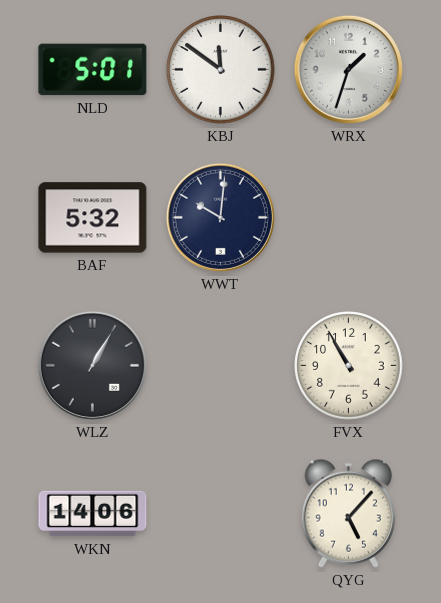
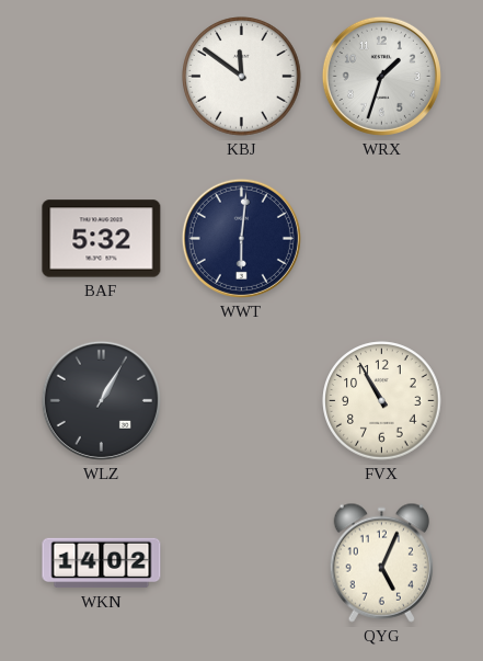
NLD: 5:01 -> none
WWT: 10:01 -> 6:01
WKN: 14:06 -> 14:02
QYG: 5:07 -> 5:04
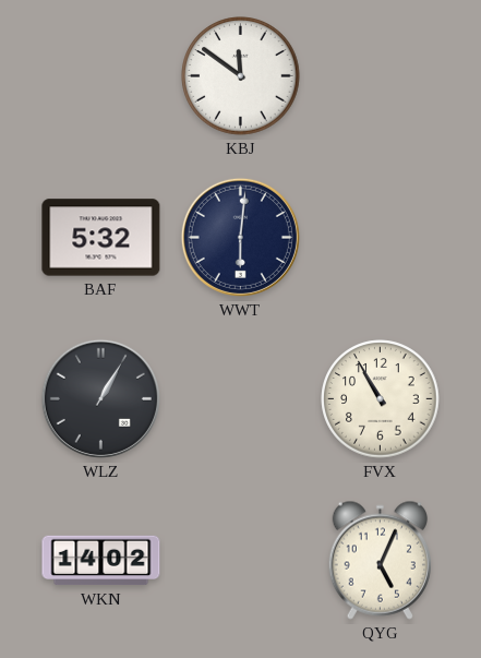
WRX: 1:33 -> none
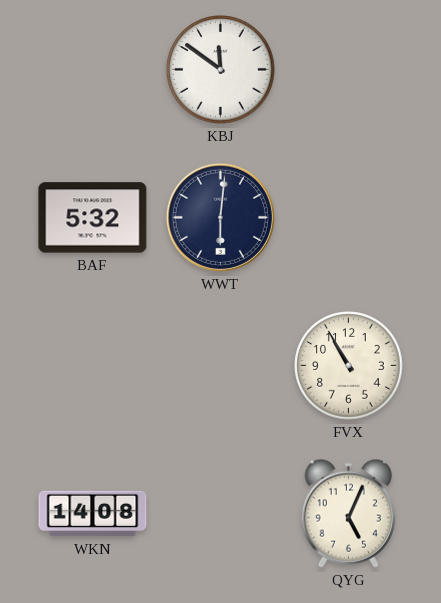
WLZ: 1:05 -> none
WKN: 14:02 -> 14:08
